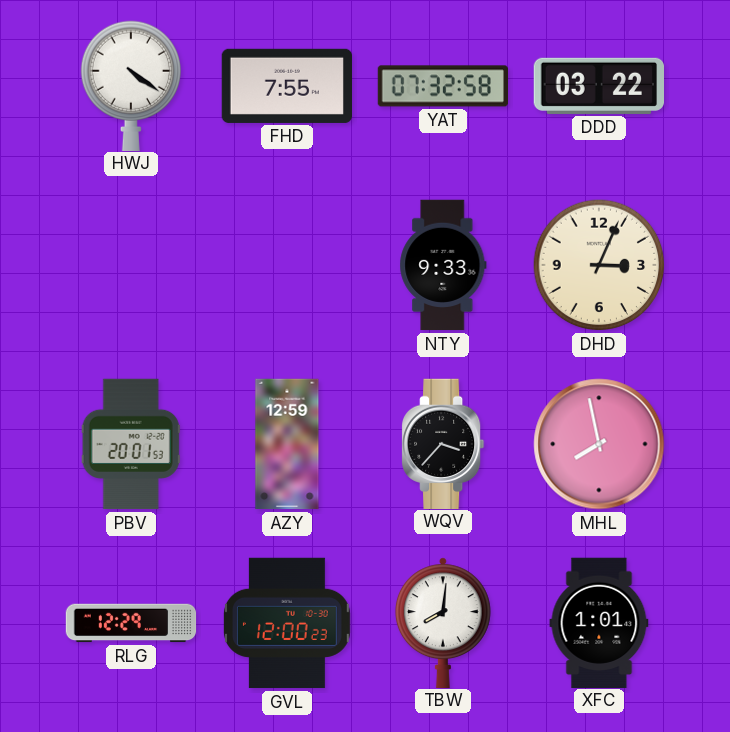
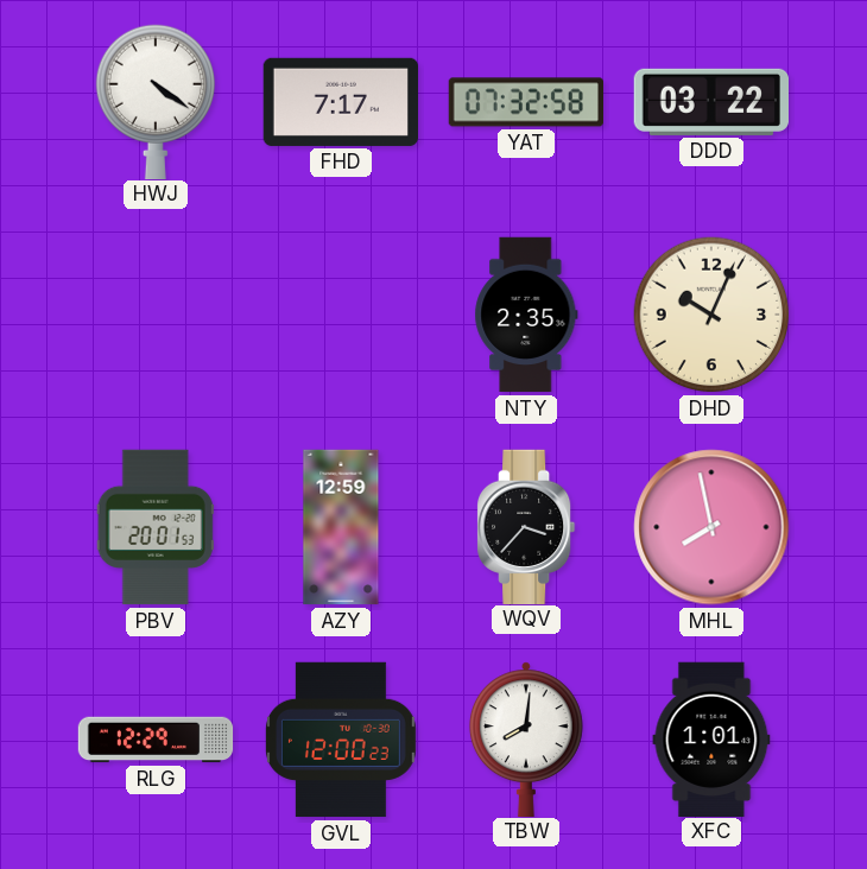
FHD: 7:55 -> 7:17
NTY: 9:33 -> 2:35
DHD: 3:04 -> 10:04
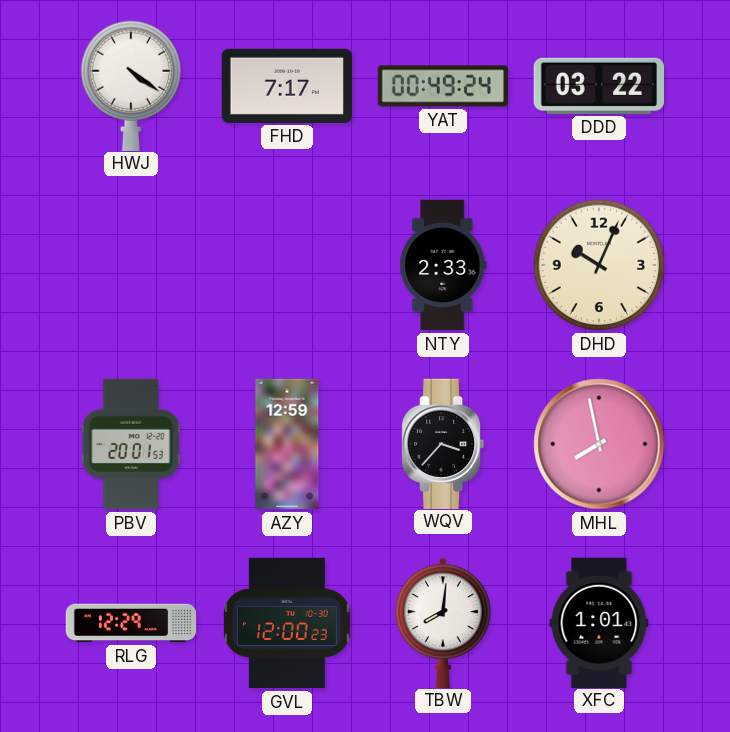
YAT: 07:32 -> 00:49
NTY: 2:35 -> 2:33
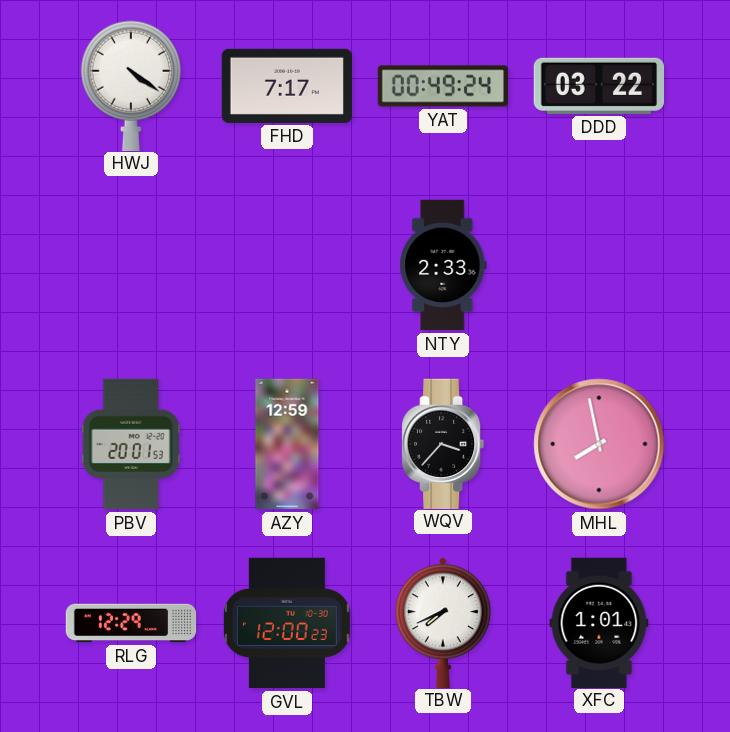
DHD: 10:04 -> none
TBW: 8:01 -> 7:41
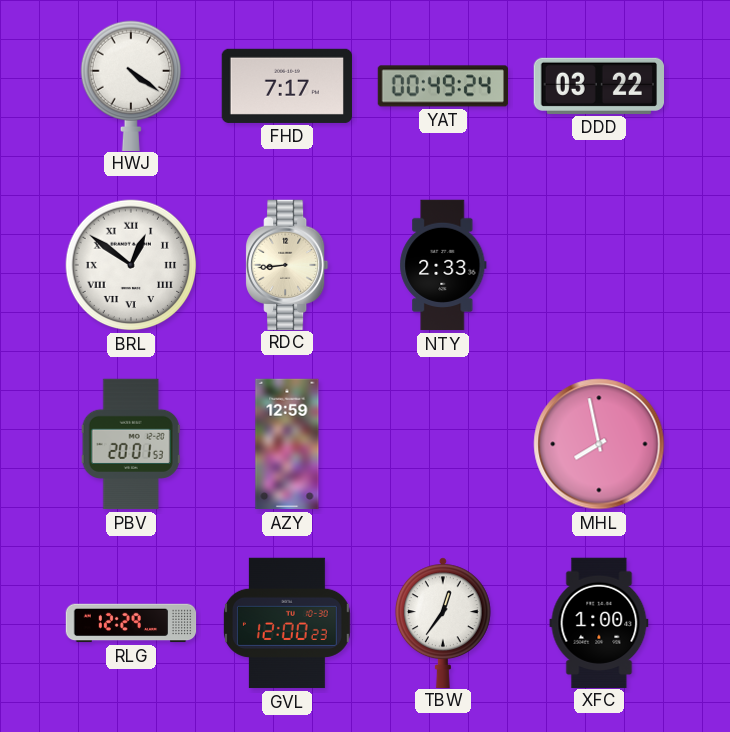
BRL: none -> 12:51
RDC: none -> 8:44
WQV: 3:37 -> none
TBW: 7:41 -> 12:36
XFC: 1:01 -> 1:00
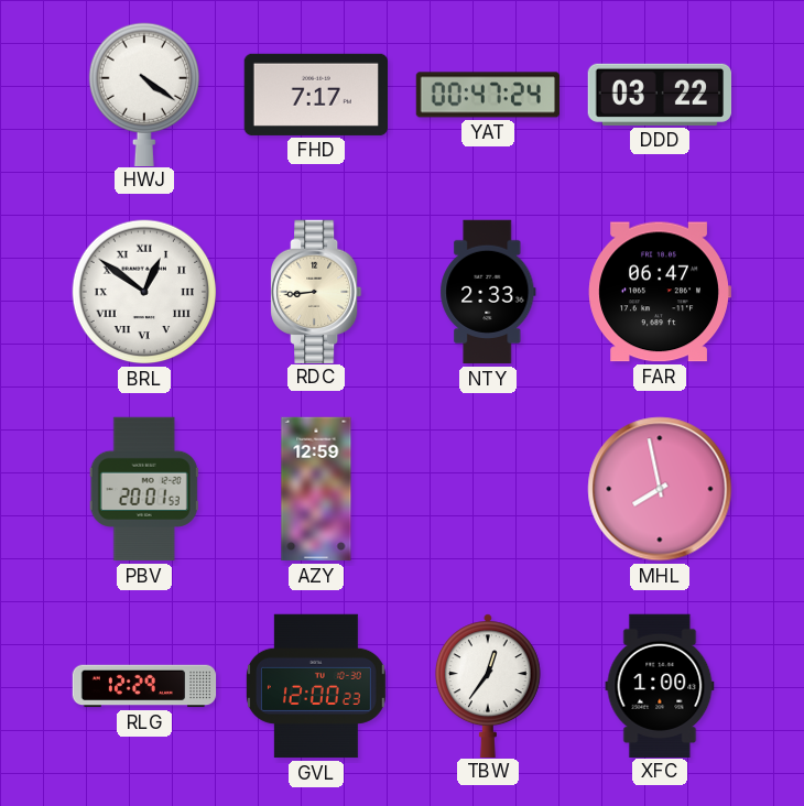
YAT: 00:49 -> 00:47
FAR: none -> 06:47
